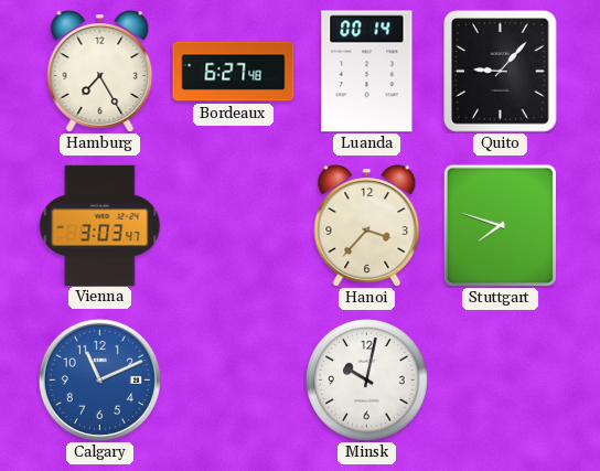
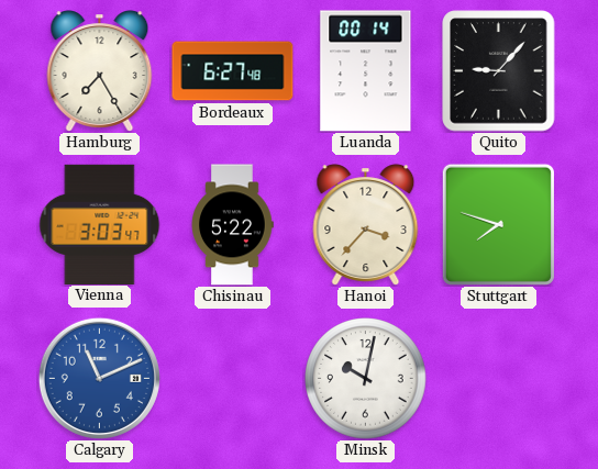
Chisinau: none -> 5:22
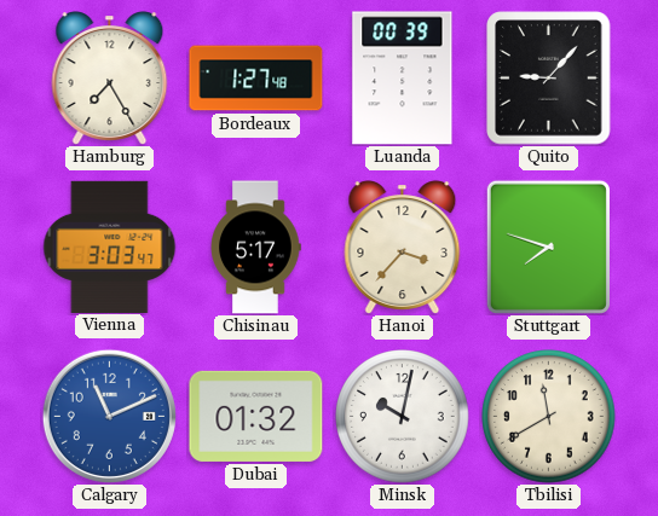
Bordeaux: 6:27 -> 1:27
Luanda: 00:14 -> 00:39
Chisinau: 5:22 -> 5:17
Dubai: none -> 01:32
Tbilisi: none -> 11:40
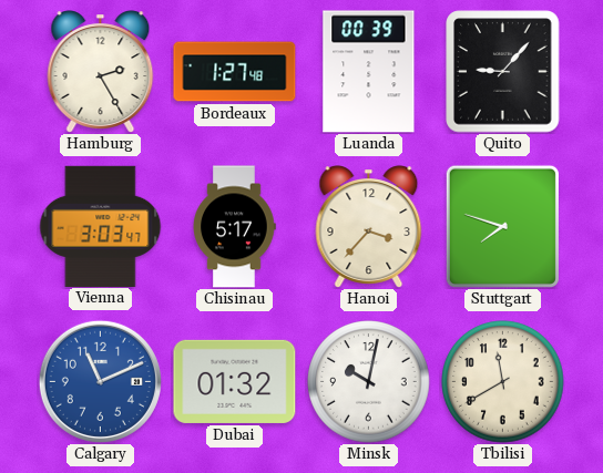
Hamburg: 7:25 -> 2:25
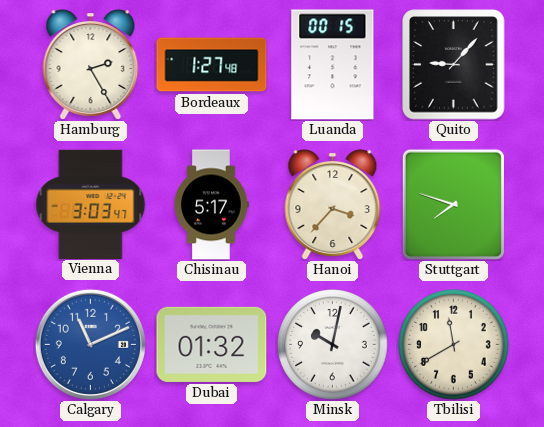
Luanda: 00:39 -> 00:15
